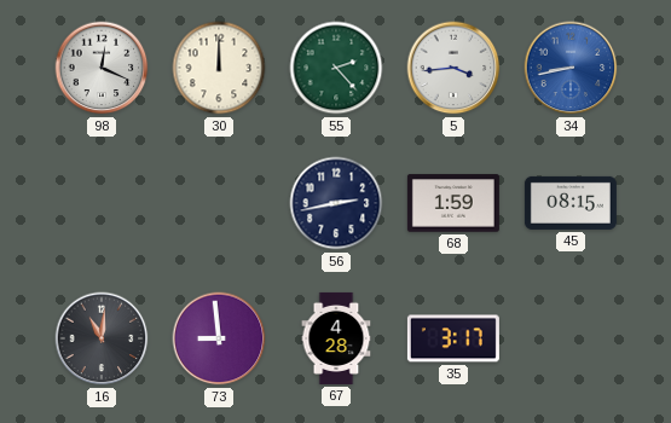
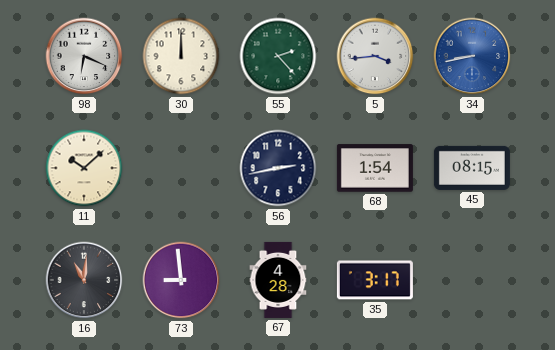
98: 12:19 -> 6:19
11: none -> 10:08
68: 1:59 -> 1:54
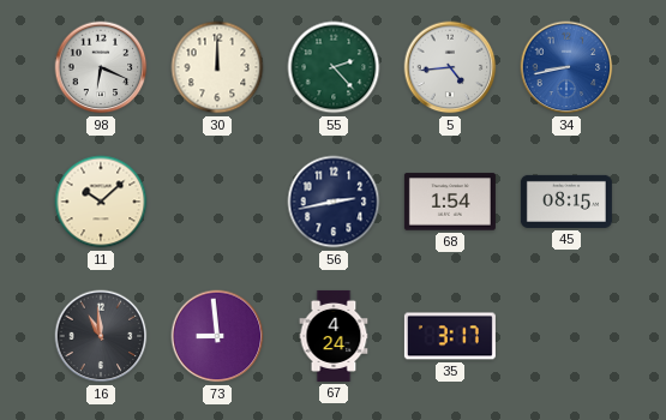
5: 3:44 -> 4:44
16: 11:01 -> 10:59
67: 4:28 -> 4:24
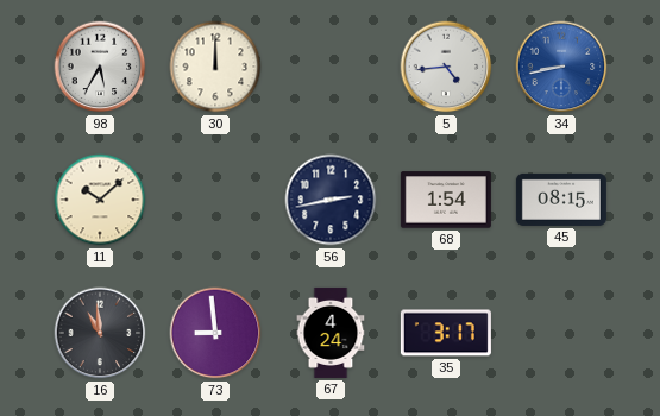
98: 6:19 -> 5:35
55: 2:23 -> none
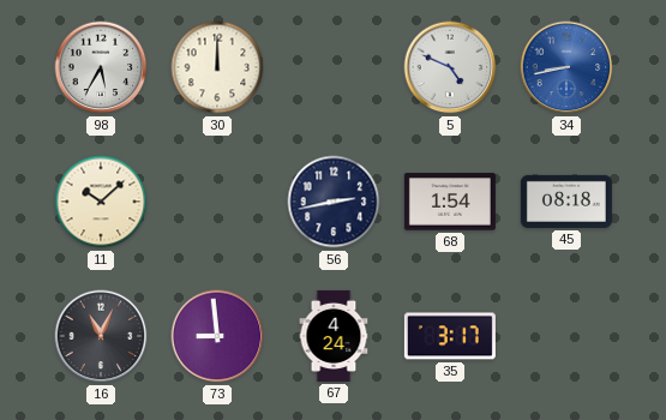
5: 4:44 -> 4:49
45: 08:15 -> 08:18
16: 10:59 -> 11:04
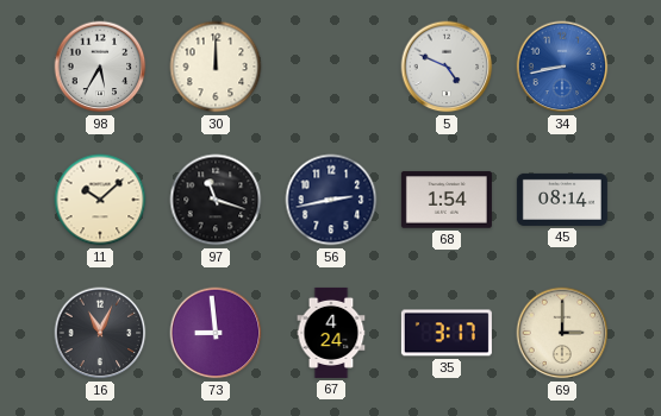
97: none -> 11:18
45: 08:18 -> 08:14
69: none -> 3:00
